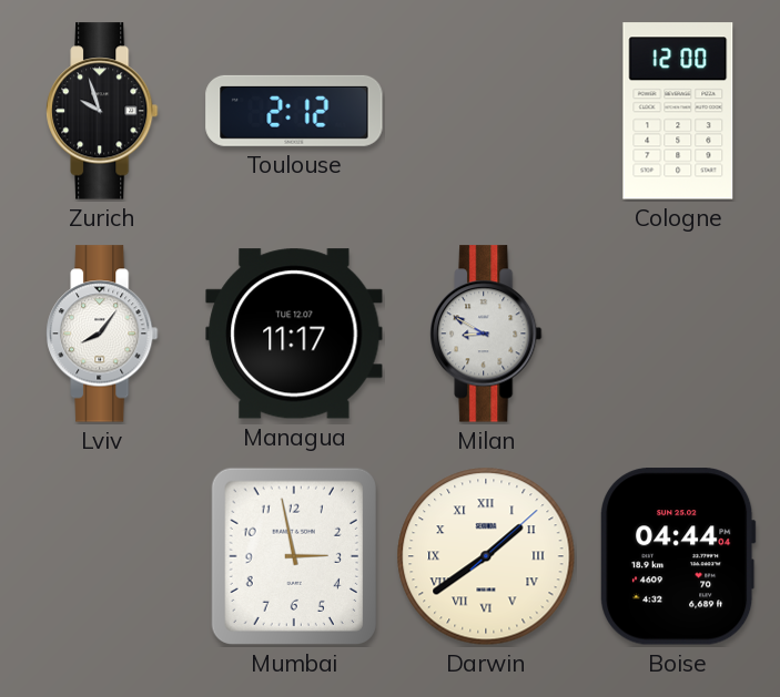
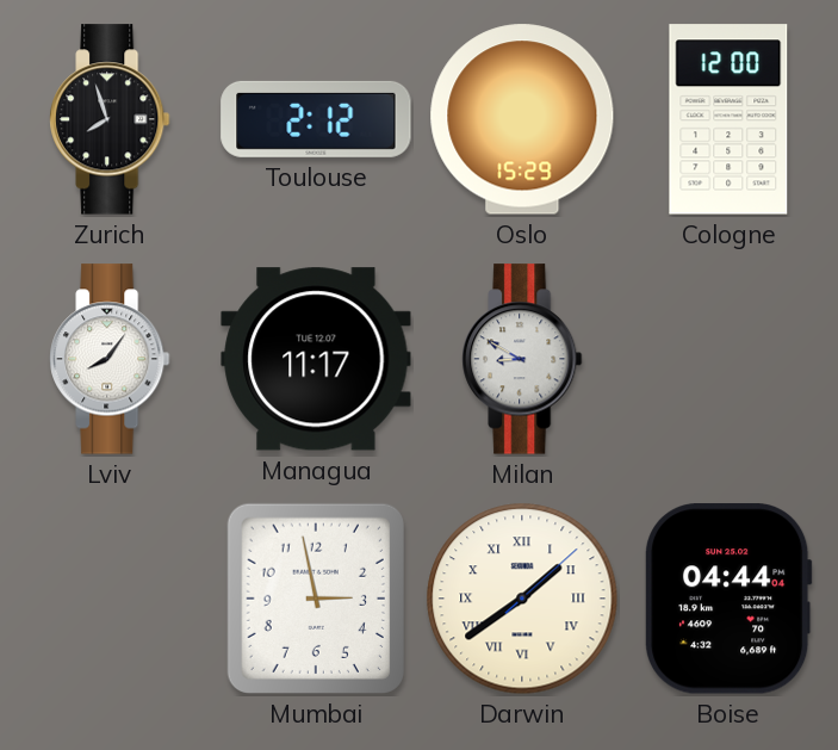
Zurich: 9:57 -> 7:57
Oslo: none -> 15:29
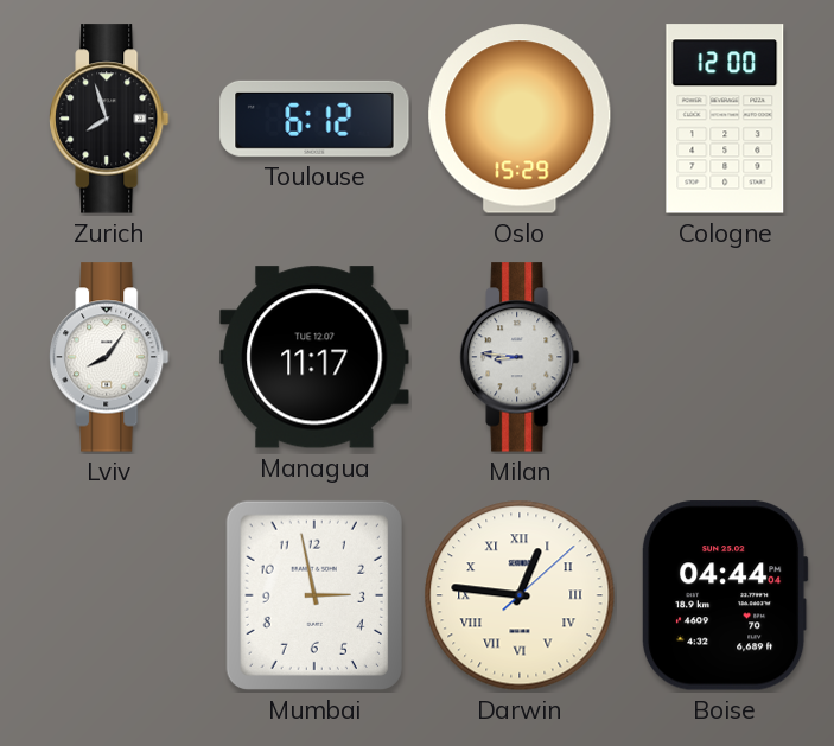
Toulouse: 2:12 -> 6:12
Milan: 8:50 -> 8:46
Darwin: 1:39 -> 12:46
